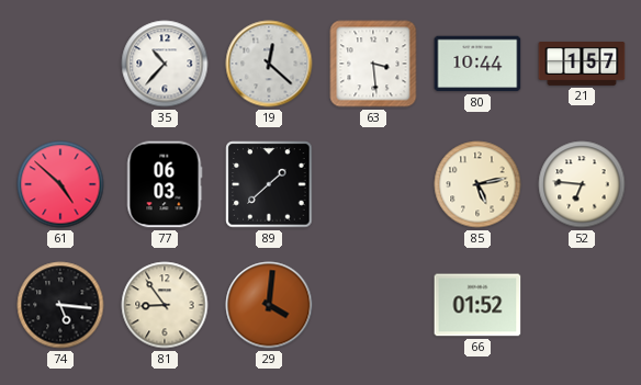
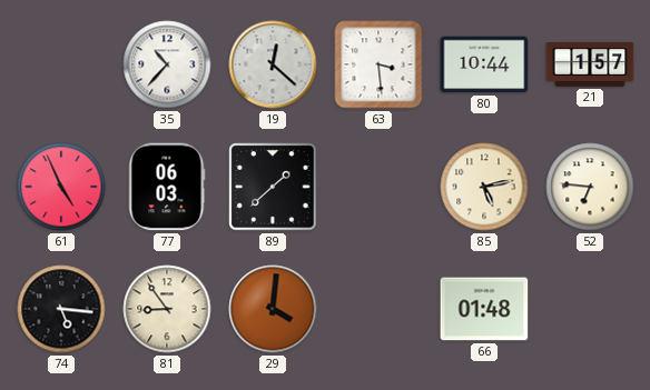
61: 4:52 -> 4:56
66: 01:52 -> 01:48
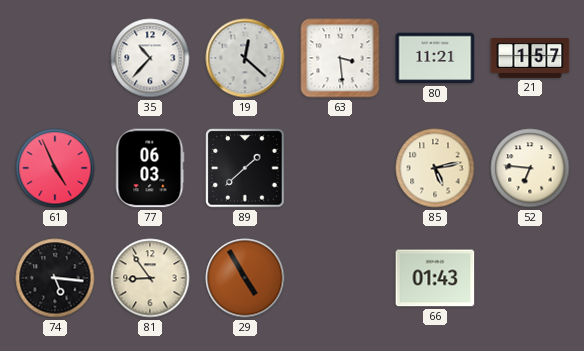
80: 10:44 -> 11:21
29: 4:01 -> 4:55
66: 01:48 -> 01:43
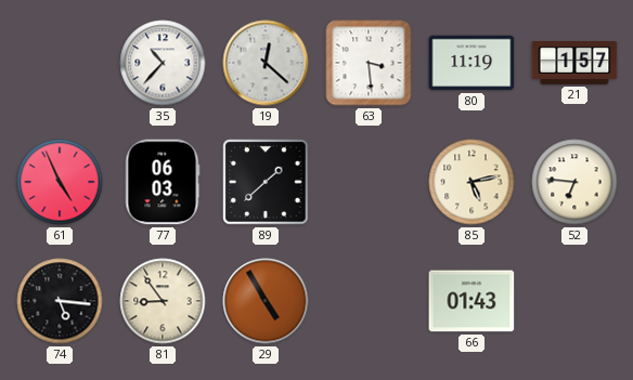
80: 11:21 -> 11:19
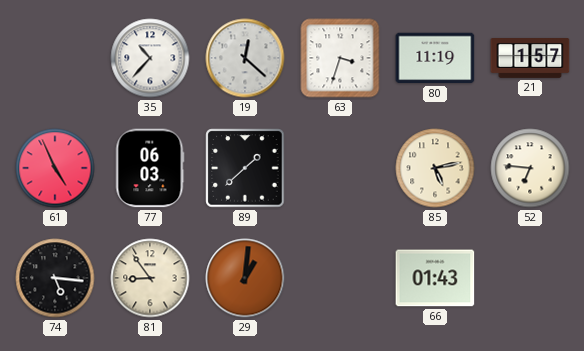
63: 3:29 -> 3:33
29: 4:55 -> 1:01
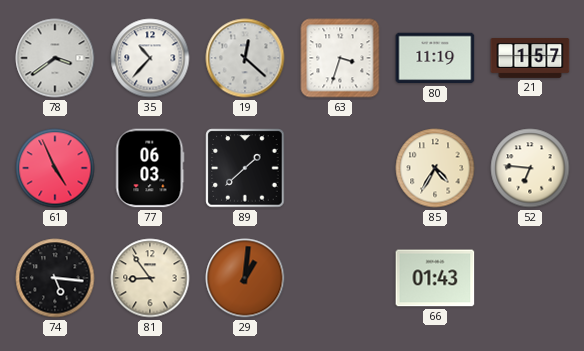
78: none -> 3:39
85: 5:13 -> 4:35
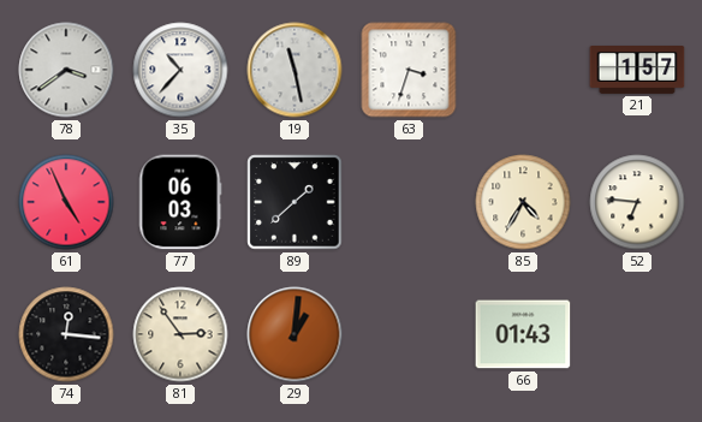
19: 12:22 -> 11:28
80: 11:19 -> none
74: 5:16 -> 12:16
81: 8:54 -> 2:54
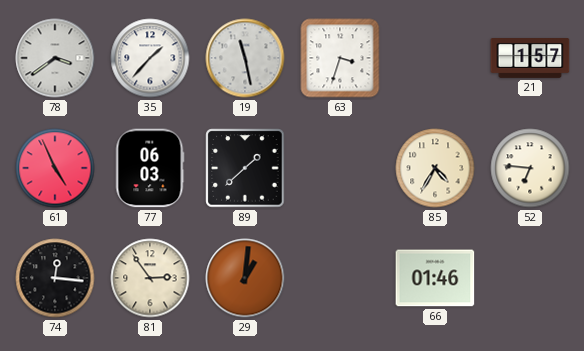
35: 10:37 -> 1:37
66: 01:43 -> 01:46
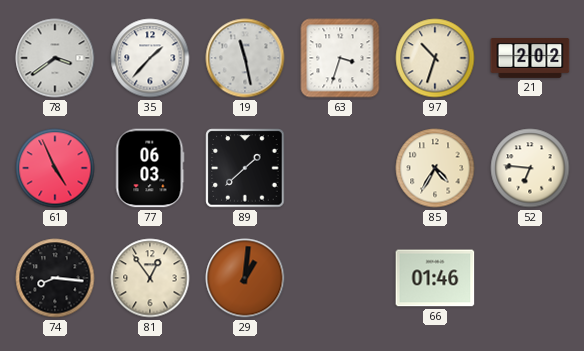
97: none -> 10:33
21: 1:57 -> 2:02
74: 12:16 -> 8:16
81: 2:54 -> 12:54
